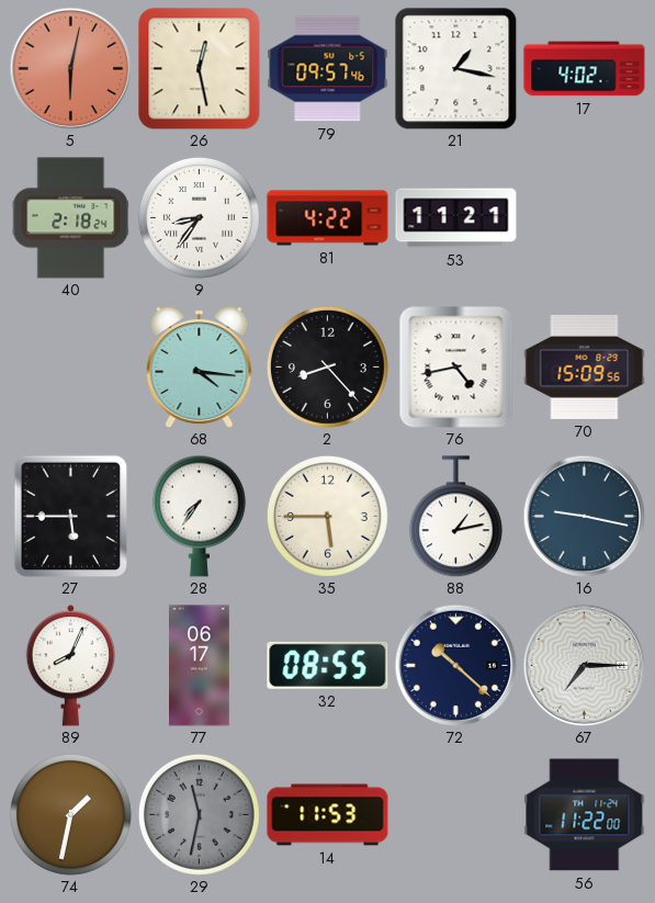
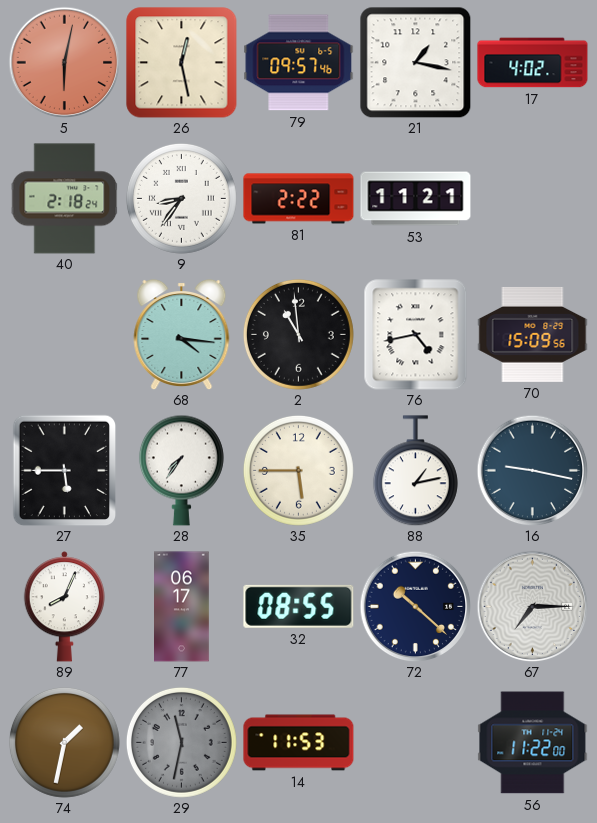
81: 4:22 -> 2:22
2: 8:23 -> 10:59
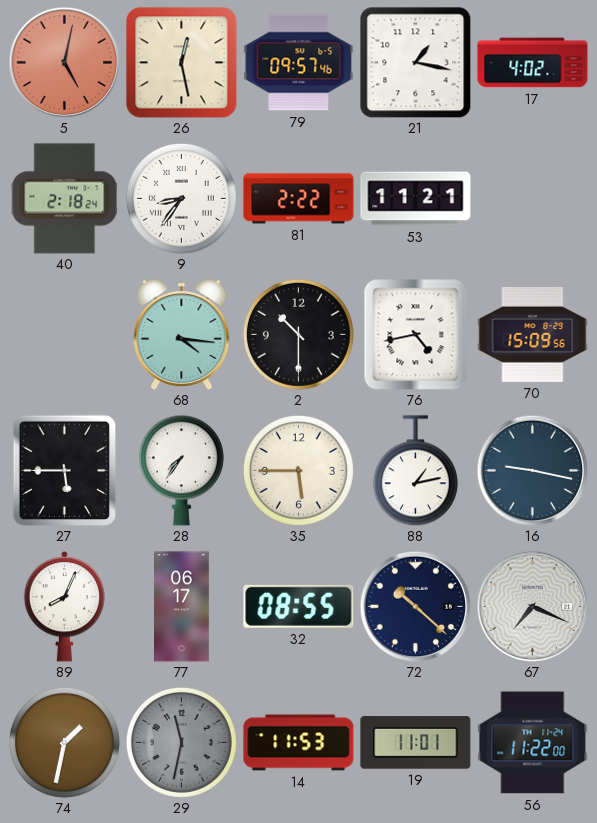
5: 6:02 -> 5:02
2: 10:59 -> 10:30
67: 7:15 -> 7:19
19: none -> 11:01
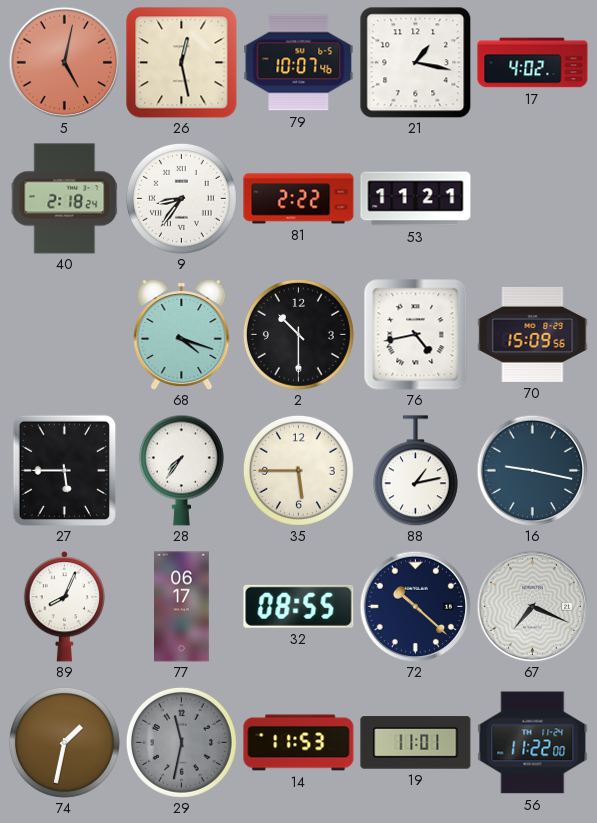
79: 09:57 -> 10:07
68: 4:16 -> 4:18
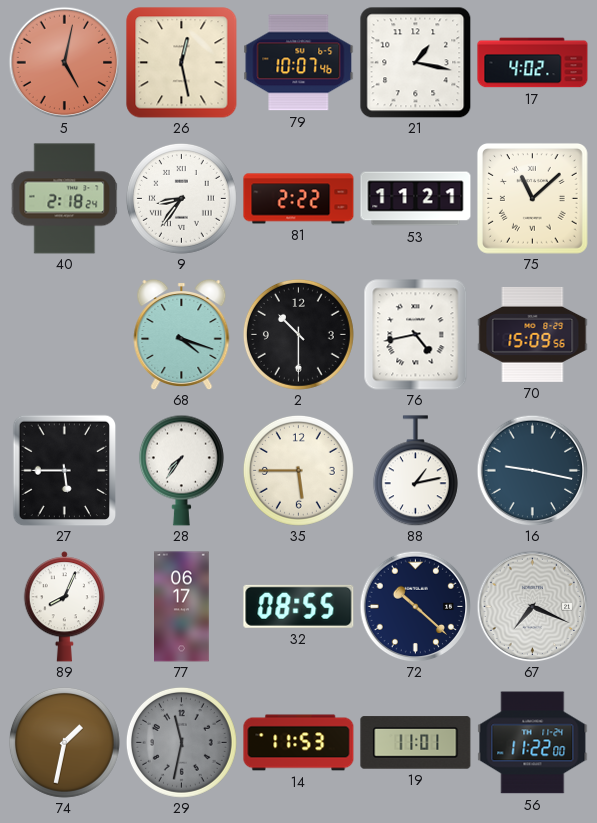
75: none -> 11:08
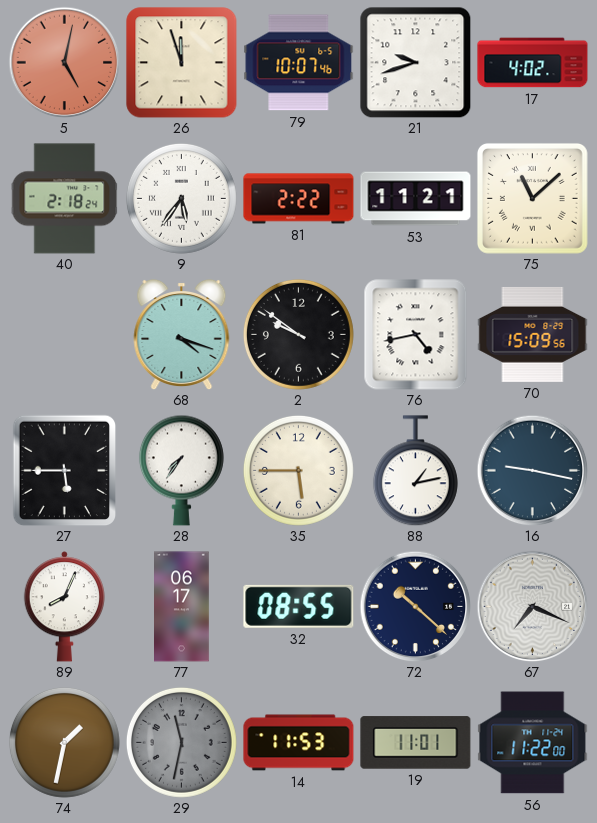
26: 12:28 -> 11:57
21: 1:17 -> 9:42
9: 8:36 -> 5:36
2: 10:30 -> 9:51
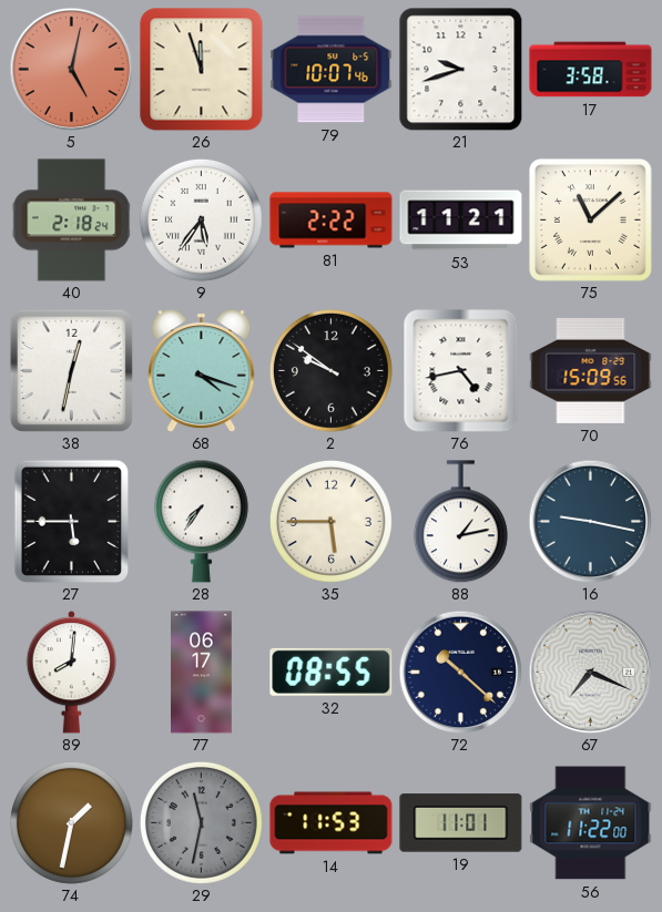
17: 4:02 -> 3:58
38: none -> 12:32
89: 8:04 -> 8:01
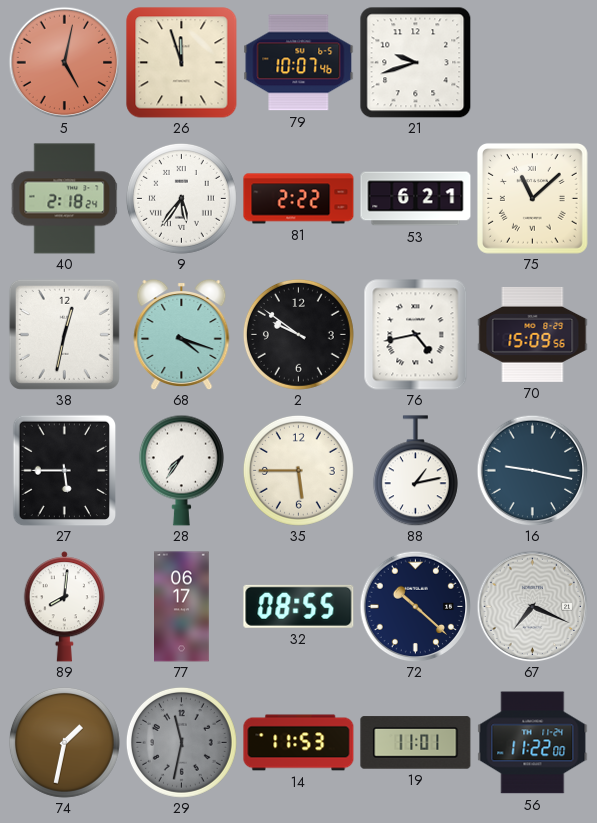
17: 3:58 -> none
53: 11:21 -> 6:21
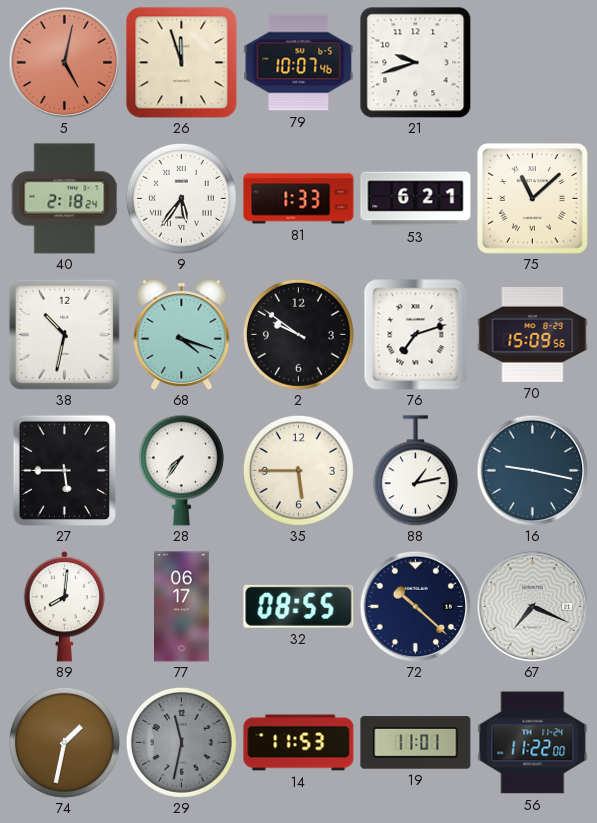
81: 2:22 -> 1:33
38: 12:32 -> 10:32
76: 4:43 -> 7:12
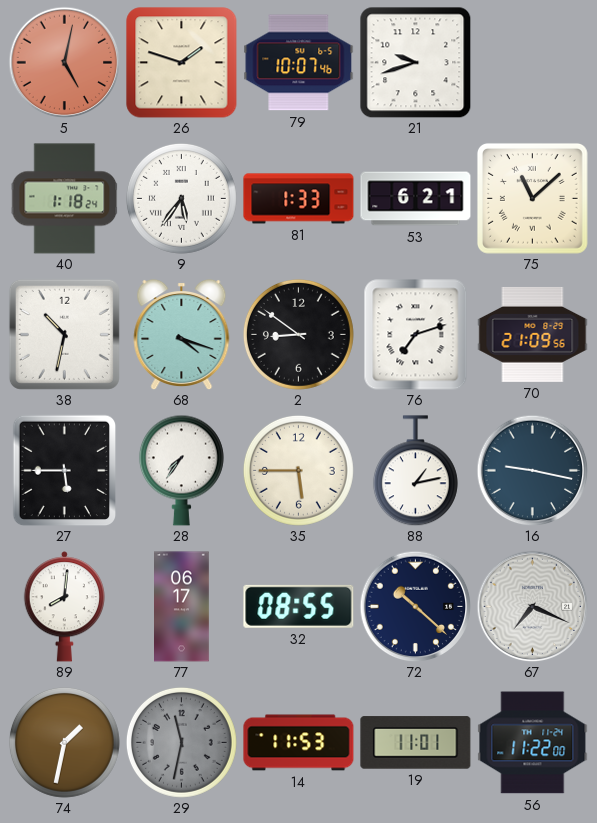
26: 11:57 -> 1:48
40: 2:18 -> 1:18
2: 9:51 -> 8:51
70: 15:09 -> 21:09
